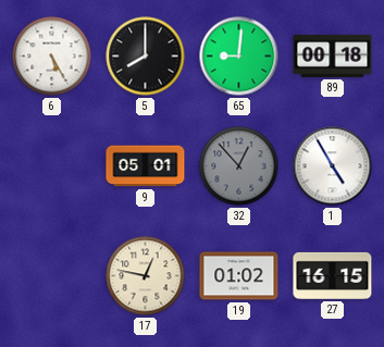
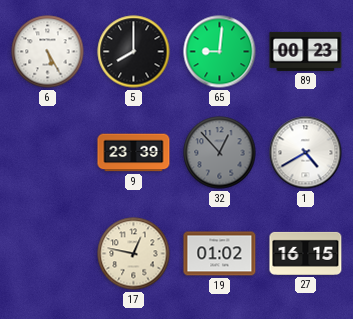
89: 00:18 -> 00:23
9: 05:01 -> 23:39
1: 4:55 -> 4:40
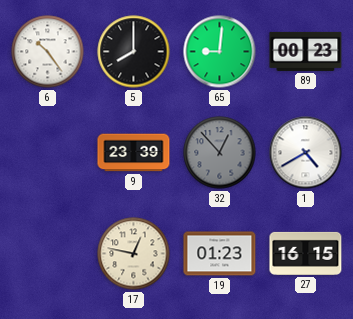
6: 5:25 -> 10:24
19: 01:02 -> 01:23
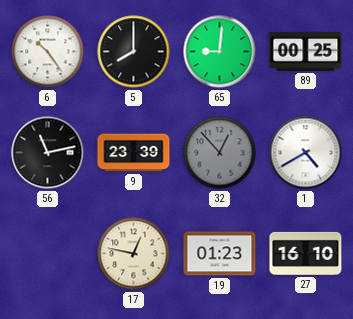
89: 00:23 -> 00:25
56: none -> 11:13
27: 16:15 -> 16:10
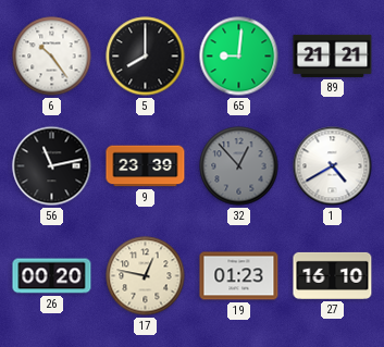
89: 00:25 -> 21:21
26: none -> 00:20
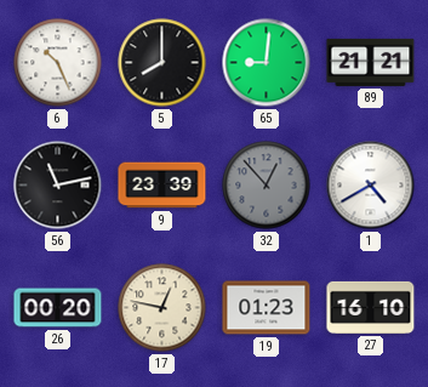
6: 10:24 -> 10:26
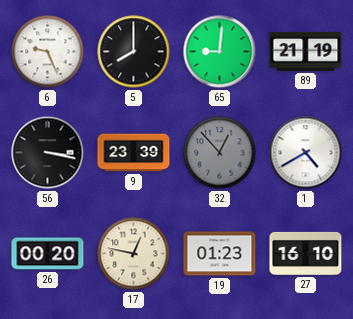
6: 10:26 -> 9:26
89: 21:21 -> 21:19
56: 11:13 -> 3:17
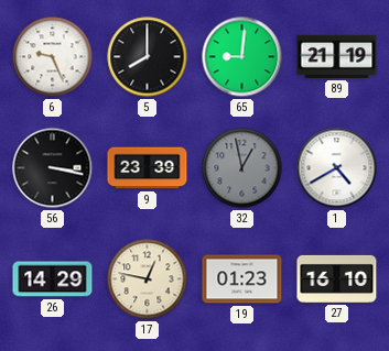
32: 12:53 -> 12:58
26: 00:20 -> 14:29
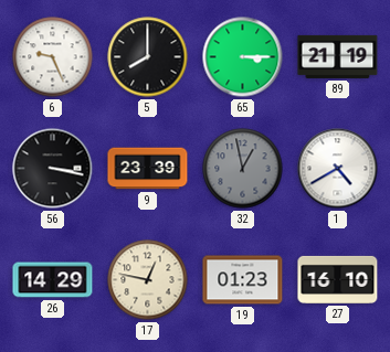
65: 9:01 -> 3:15
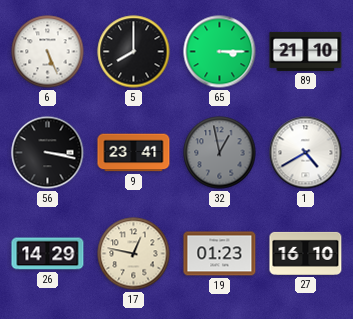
6: 9:26 -> 5:26
89: 21:19 -> 21:10
9: 23:39 -> 23:41
